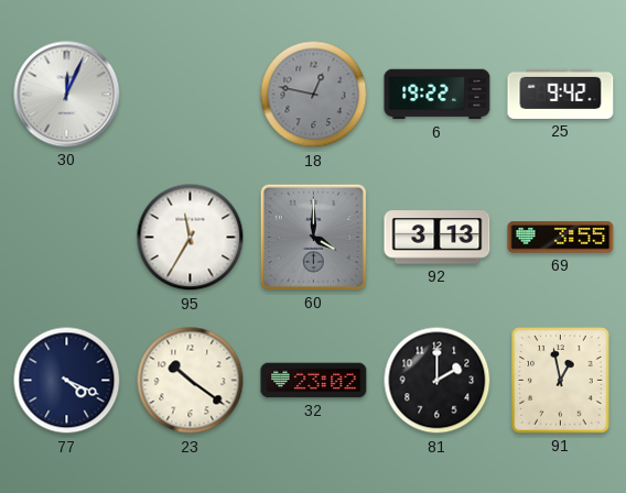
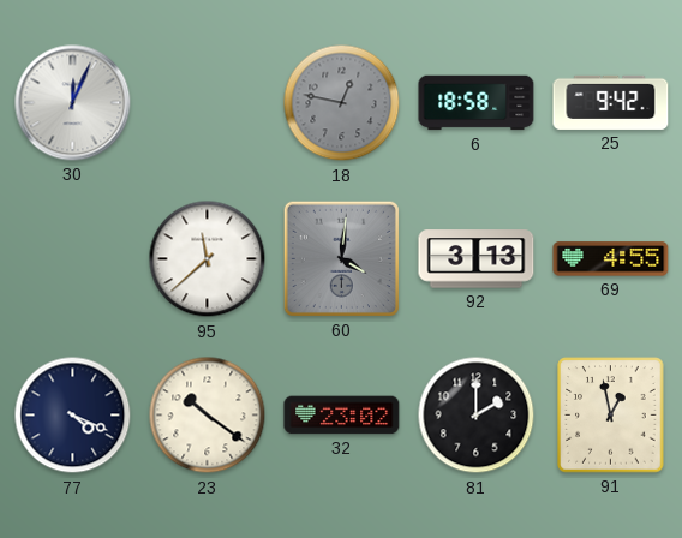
6: 19:22 -> 18:58
95: 11:35 -> 11:38
60: 4:00 -> 4:01
69: 3:55 -> 4:55
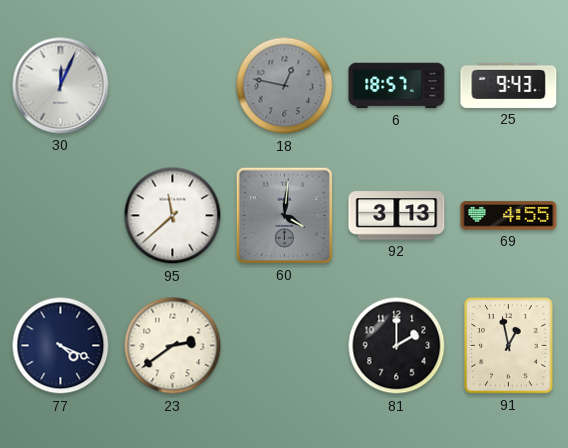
6: 18:58 -> 18:57
25: 9:42 -> 9:43
23: 10:21 -> 2:39
32: 23:02 -> none
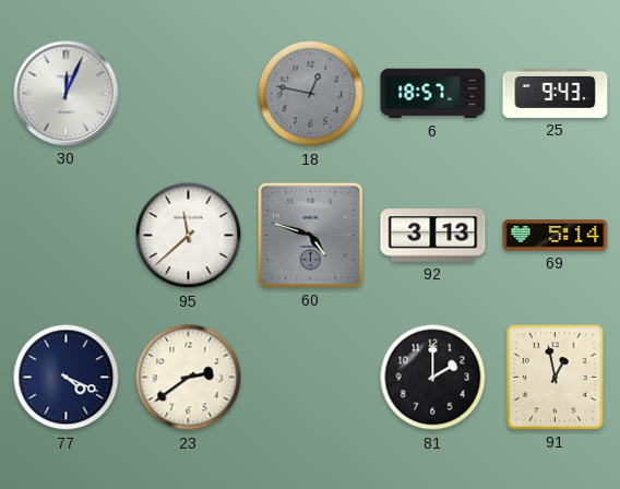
60: 4:01 -> 4:48
69: 4:55 -> 5:14
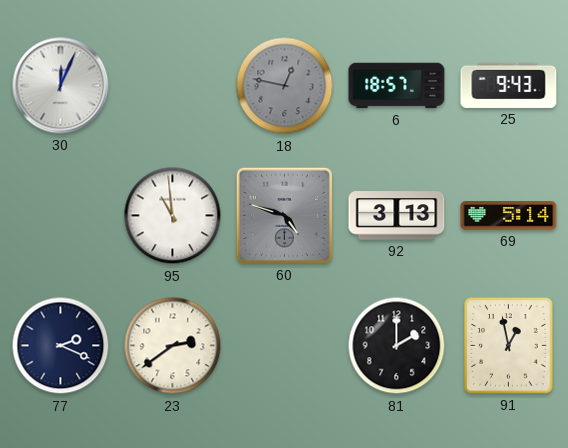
95: 11:38 -> 10:59
77: 4:19 -> 2:19
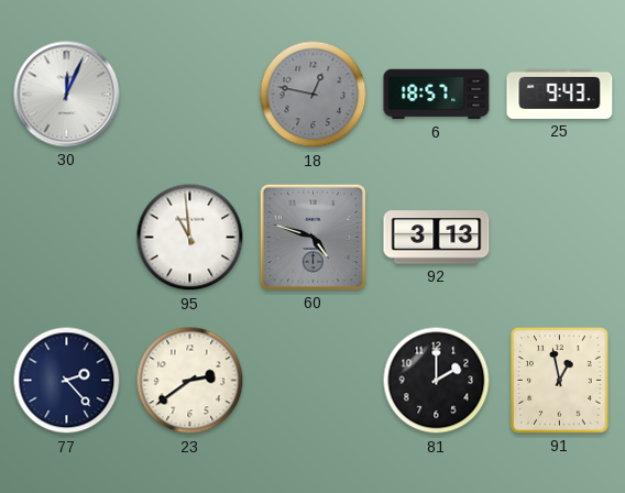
69: 5:14 -> none
77: 2:19 -> 2:23
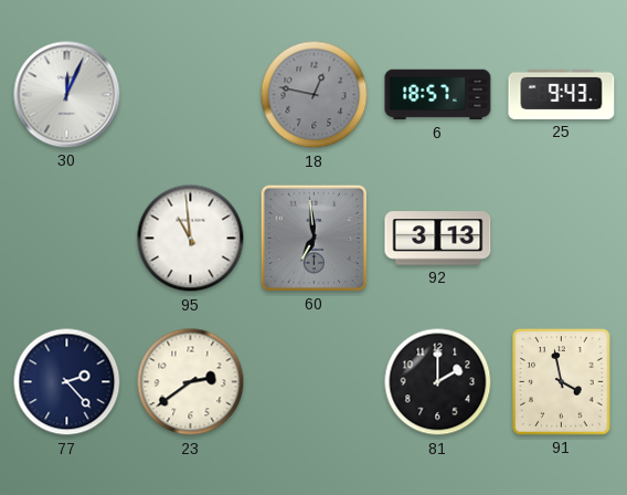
60: 4:48 -> 6:59
91: 12:58 -> 3:58
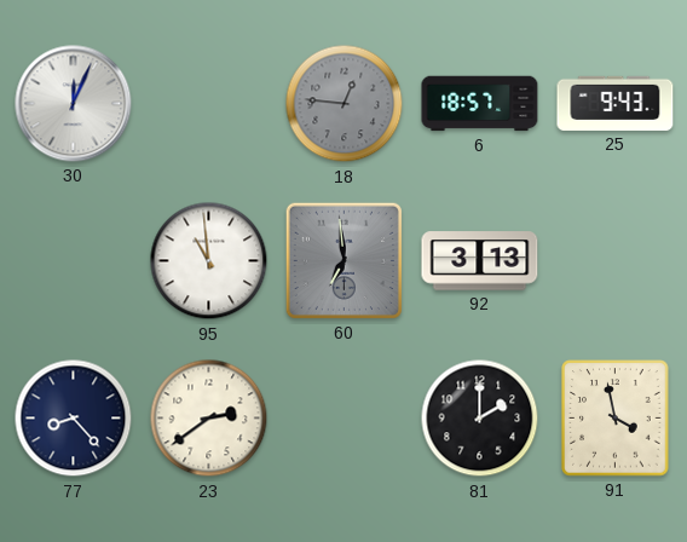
18: 12:47 -> 12:46
77: 2:23 -> 8:23
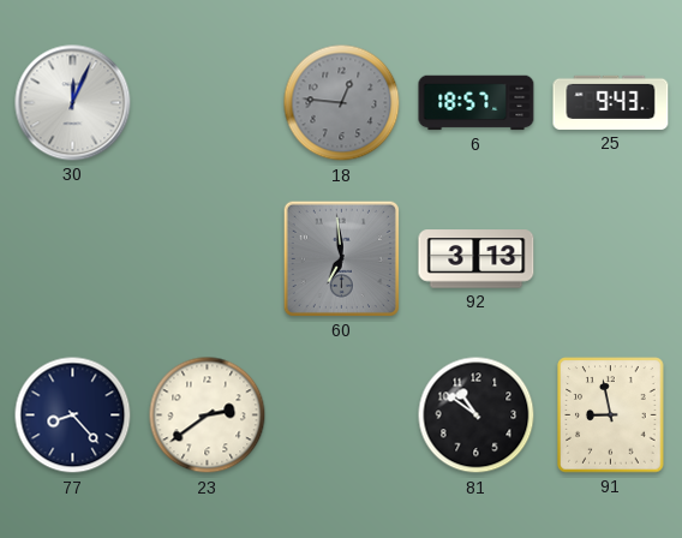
95: 10:59 -> none
81: 2:00 -> 10:51
91: 3:58 -> 8:58
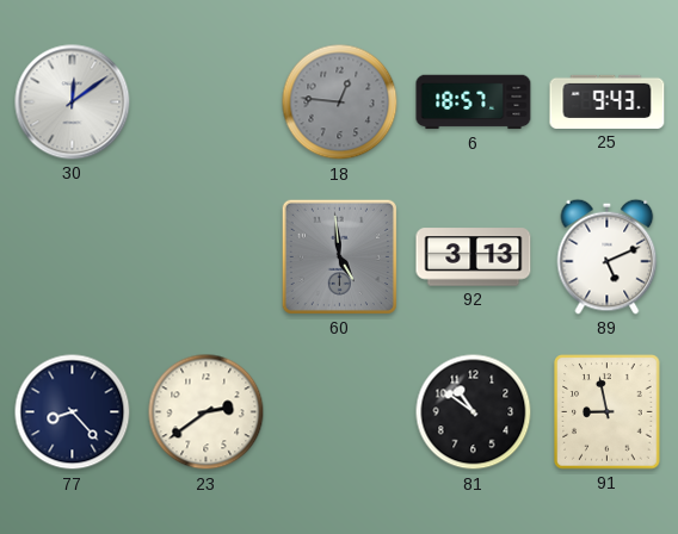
30: 12:04 -> 12:09
60: 6:59 -> 4:59
89: none -> 5:11
